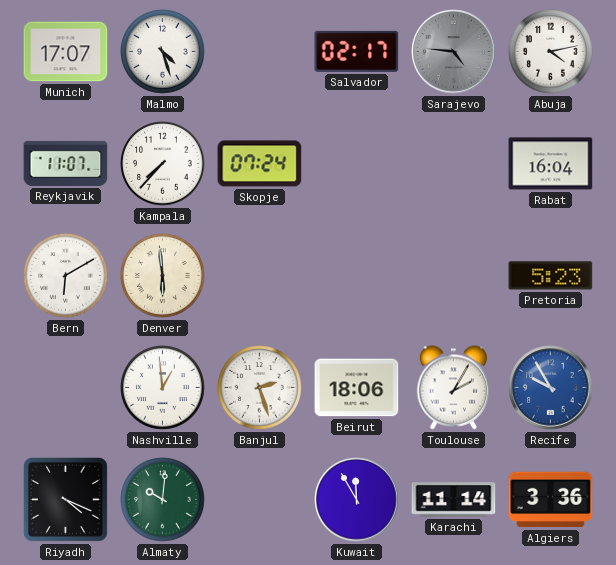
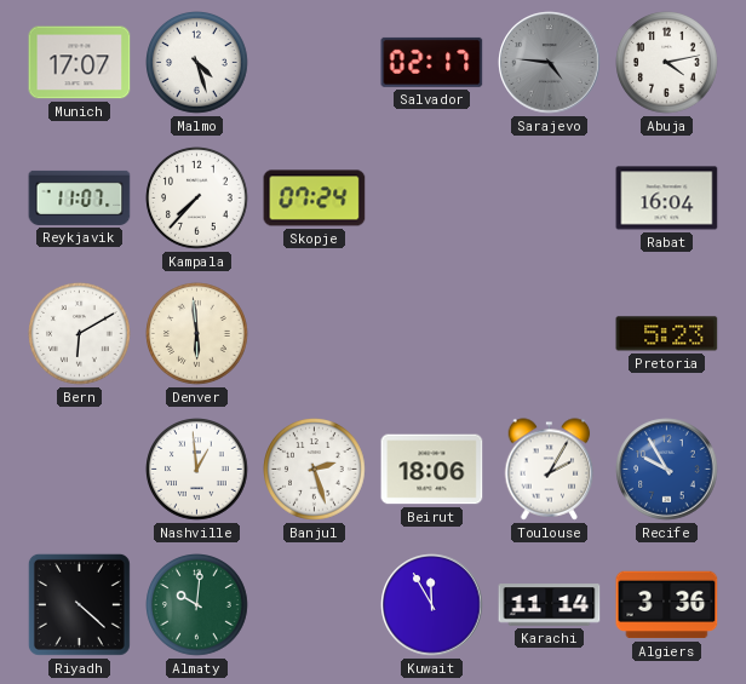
Riyadh: 4:19 -> 4:22
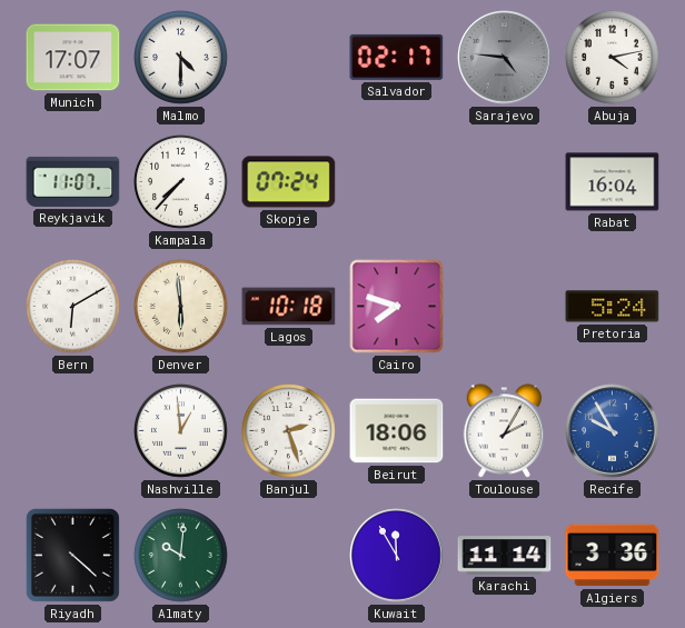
Malmo: 4:27 -> 4:30
Lagos: none -> 10:18
Cairo: none -> 7:48
Pretoria: 5:23 -> 5:24
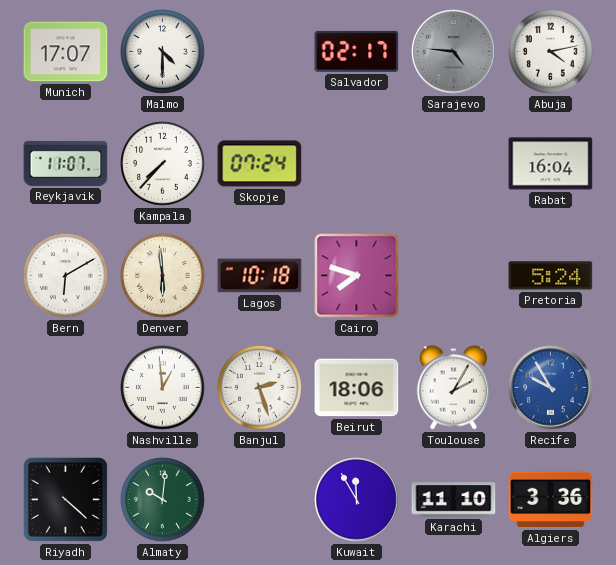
Karachi: 11:14 -> 11:10
